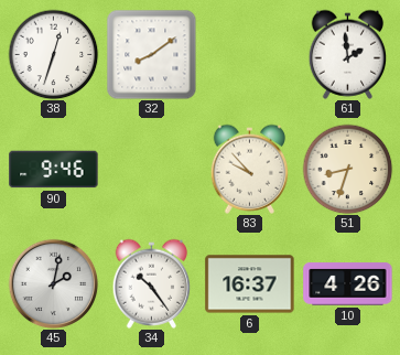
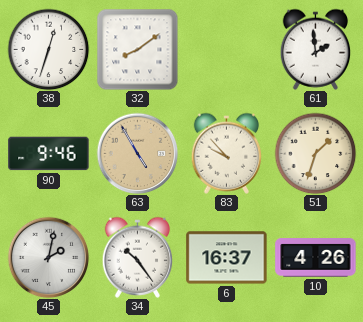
63: none -> 4:55
51: 8:33 -> 1:33
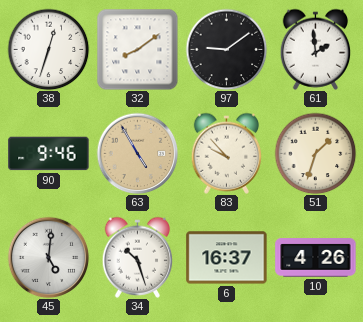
97: none -> 9:09
45: 2:02 -> 5:01
34: 10:24 -> 10:27
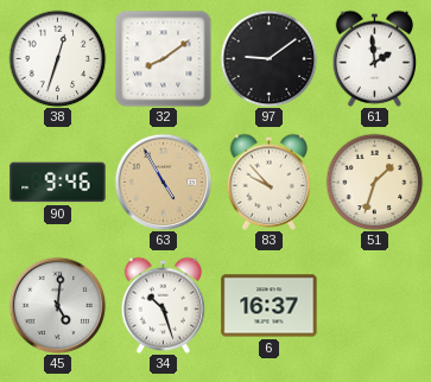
10: 4:26 -> none
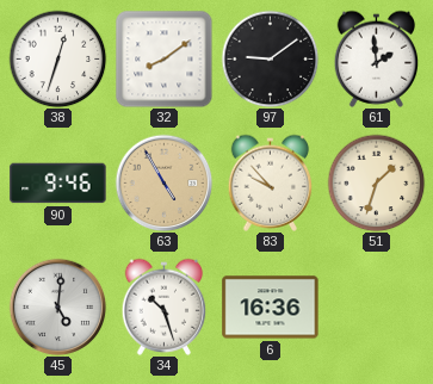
6: 16:37 -> 16:36
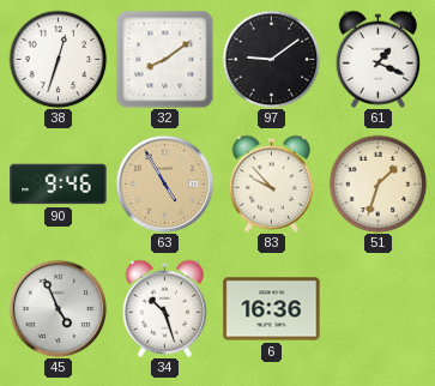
61: 1:59 -> 1:19
45: 5:01 -> 4:56
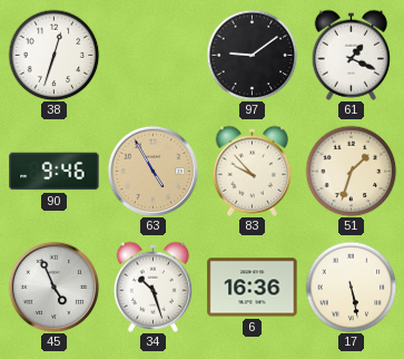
32: 8:09 -> none
17: none -> 5:28
